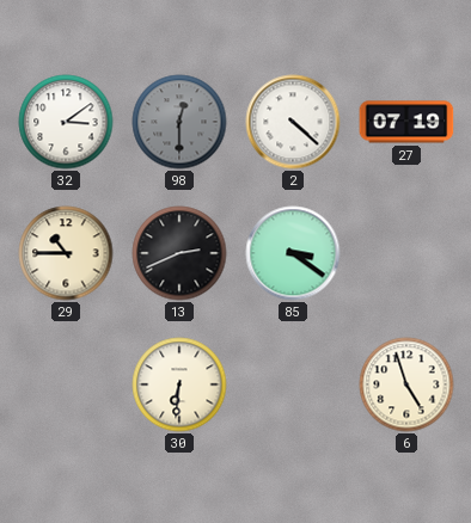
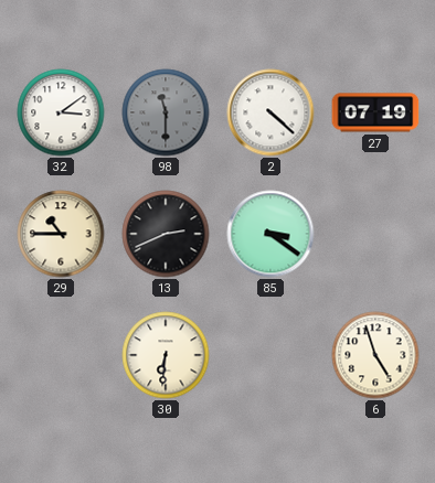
98: 12:30 -> 11:30
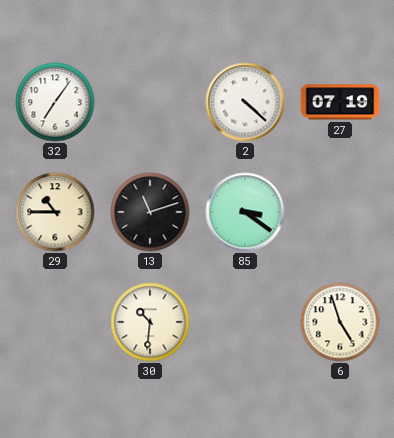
32: 3:09 -> 7:06
98: 11:30 -> none
13: 2:41 -> 11:12
30: 6:31 -> 10:31
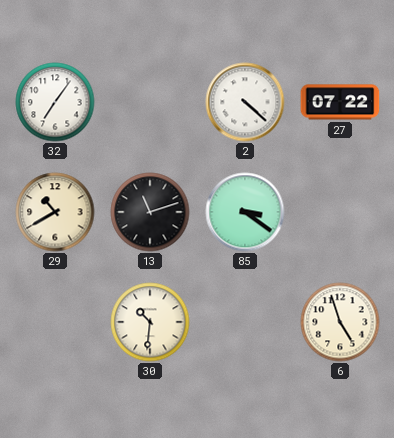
27: 07:19 -> 07:22
29: 10:45 -> 10:40
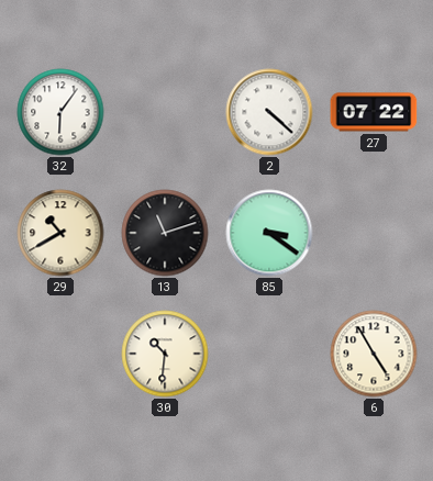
32: 7:06 -> 6:06
6: 4:57 -> 4:55
